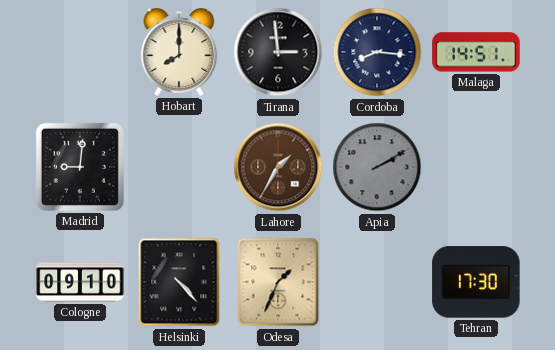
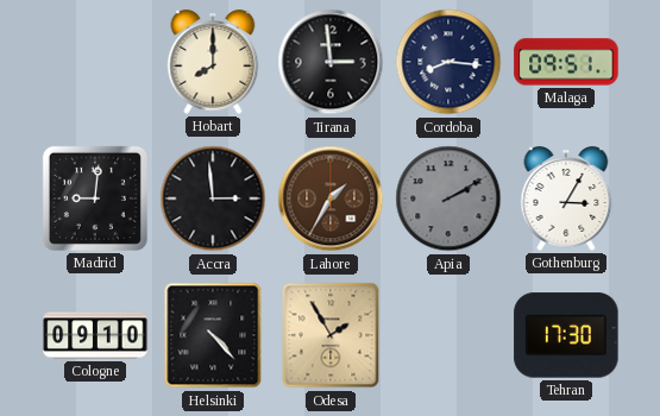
Malaga: 14:51 -> 09:51
Accra: none -> 2:59
Gothenburg: none -> 3:05
Odesa: 1:34 -> 1:55
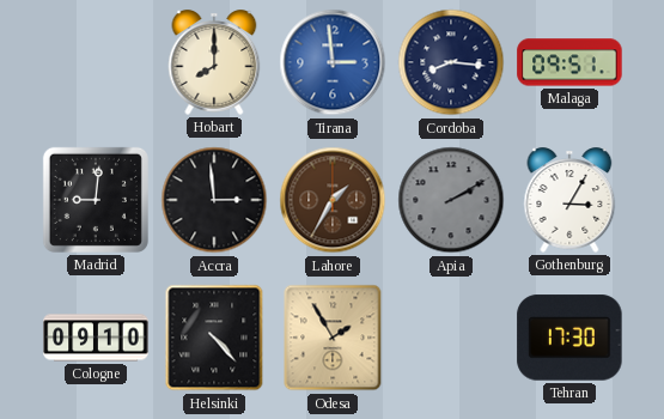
Tirana dial: black -> blue
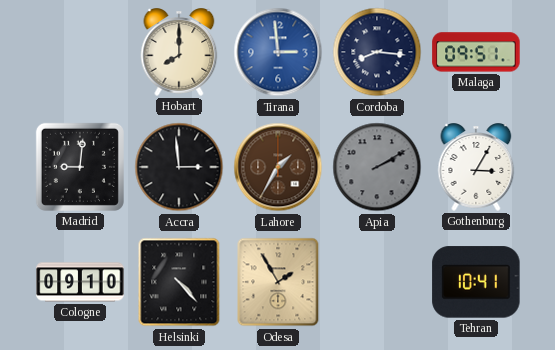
Tehran: 17:30 -> 10:41
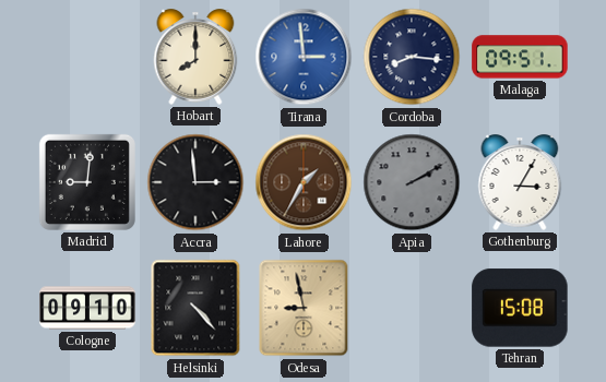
Odesa: 1:55 -> 8:58
Tehran: 10:41 -> 15:08
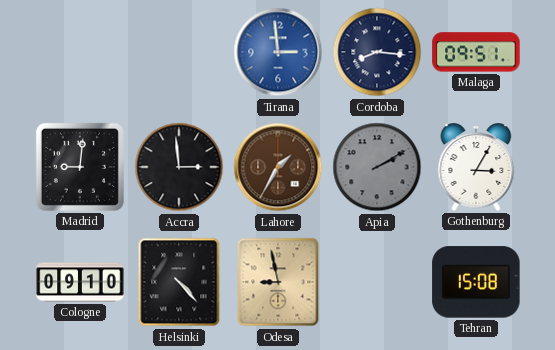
Hobart: 8:00 -> none
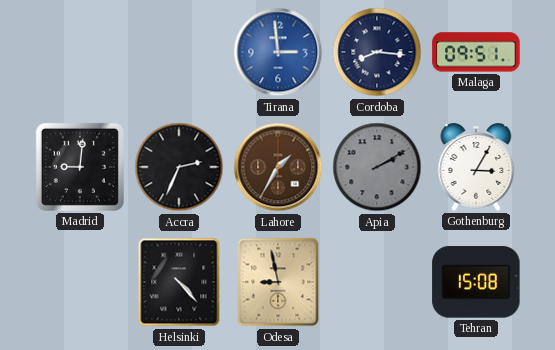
Accra: 2:59 -> 2:34
Cologne: 09:10 -> none
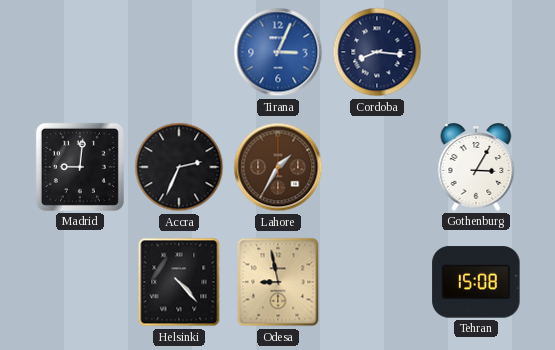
Tirana: 2:59 -> 3:04
Malaga: 09:51 -> none
Apia: 2:10 -> none
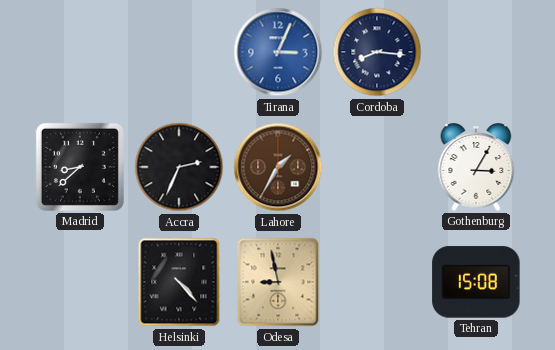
Madrid: 9:01 -> 8:38
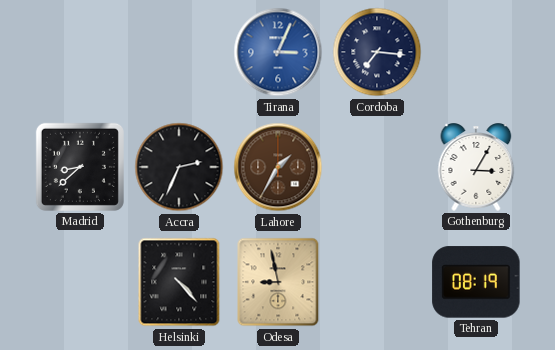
Cordoba: 8:16 -> 7:16
Tehran: 15:08 -> 08:19
